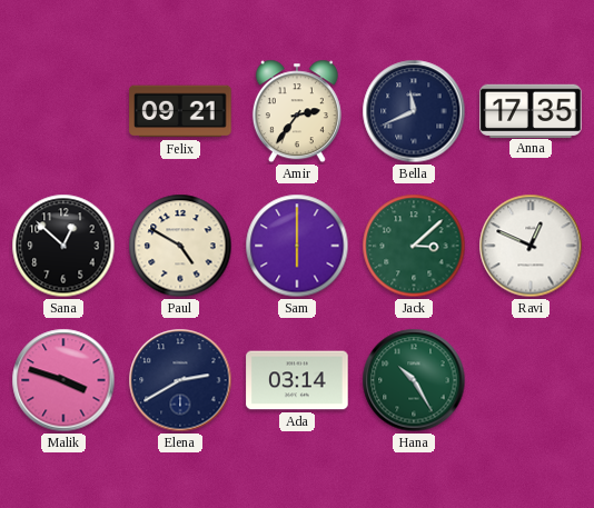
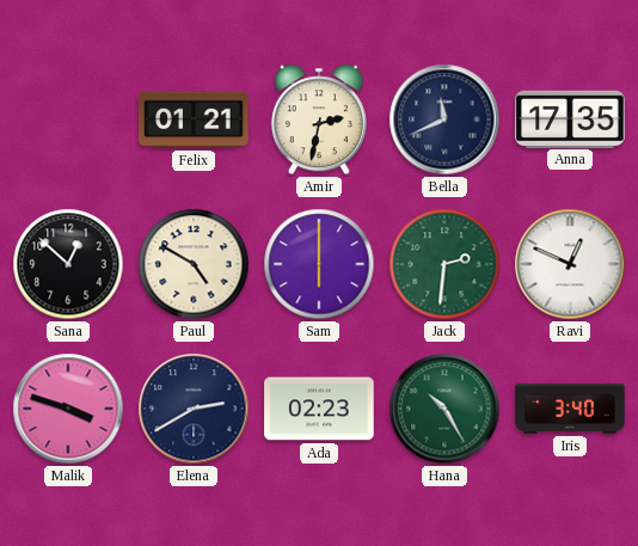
Felix: 09:21 -> 01:21
Amir: 2:36 -> 2:32
Jack: 3:08 -> 2:31
Ada: 03:14 -> 02:23
Iris: none -> 3:40
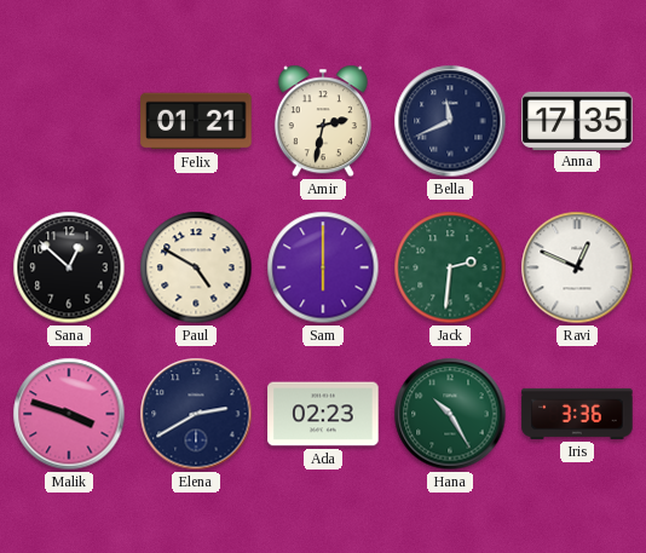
Iris: 3:40 -> 3:36
